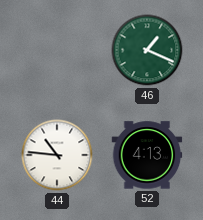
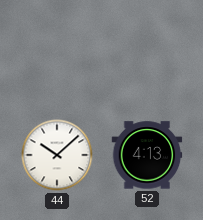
46: 1:19 -> none
44: 10:46 -> 10:08
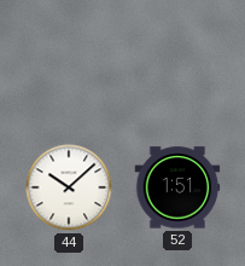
52: 4:13 -> 1:51
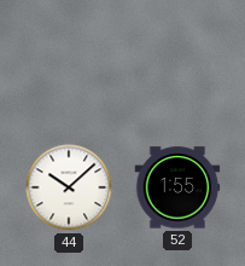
52: 1:51 -> 1:55
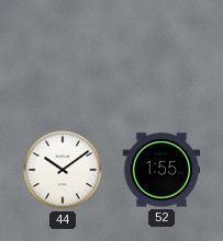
44: 10:08 -> 10:09
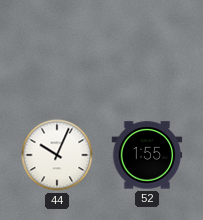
44: 10:09 -> 10:04
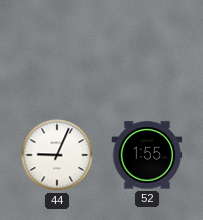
44: 10:04 -> 9:04
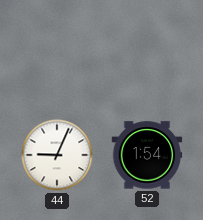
52: 1:55 -> 1:54
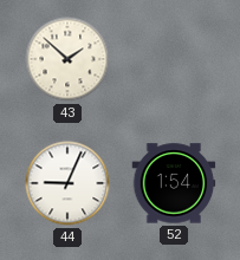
43: none -> 1:52
